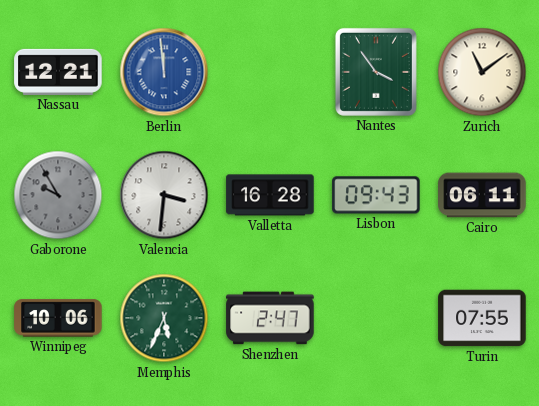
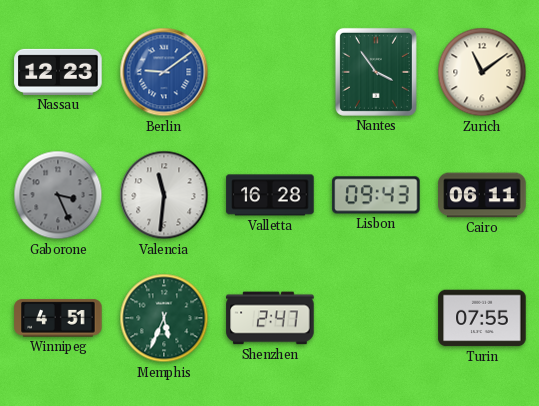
Nassau: 12:21 -> 12:23
Berlin: 11:59 -> 9:09
Gaborone: 9:55 -> 3:26
Valencia: 3:31 -> 11:31
Winnipeg: 10:06 -> 4:51
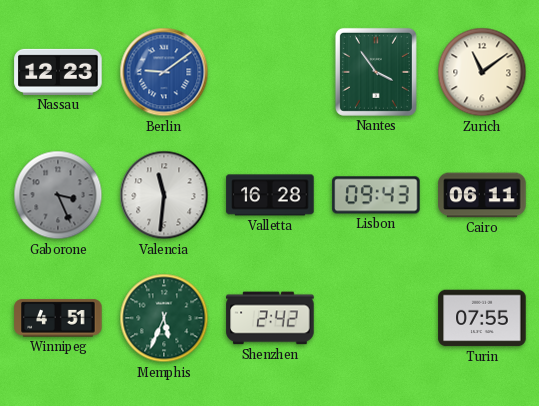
Shenzhen: 2:47 -> 2:42
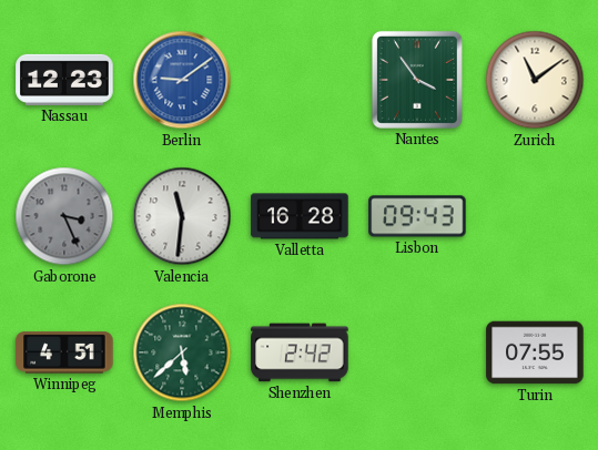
Cairo: 06:11 -> none
Memphis: 5:34 -> 5:38
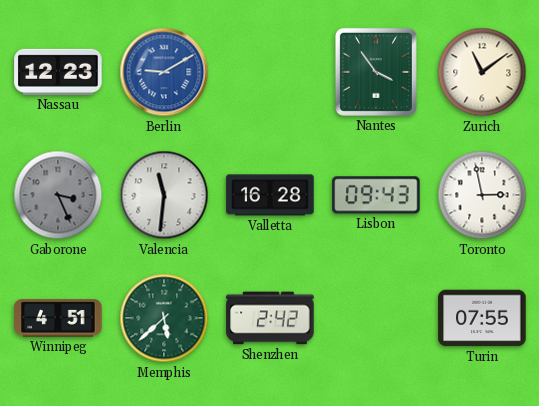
Berlin: 9:09 -> 9:10
Toronto: none -> 2:58
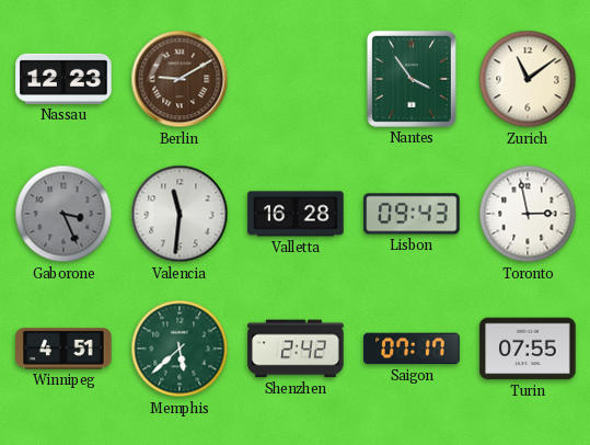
Berlin dial: blue -> brown
Saigon: none -> 07:17
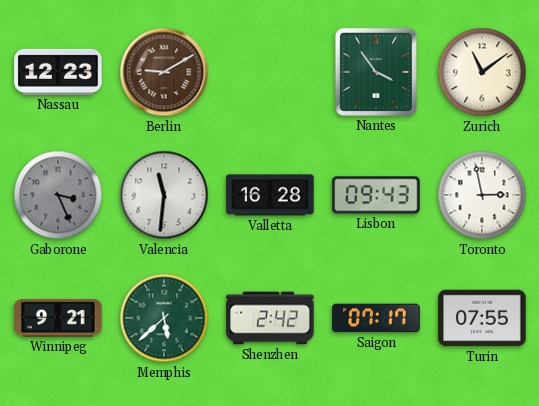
Winnipeg: 4:51 -> 9:21
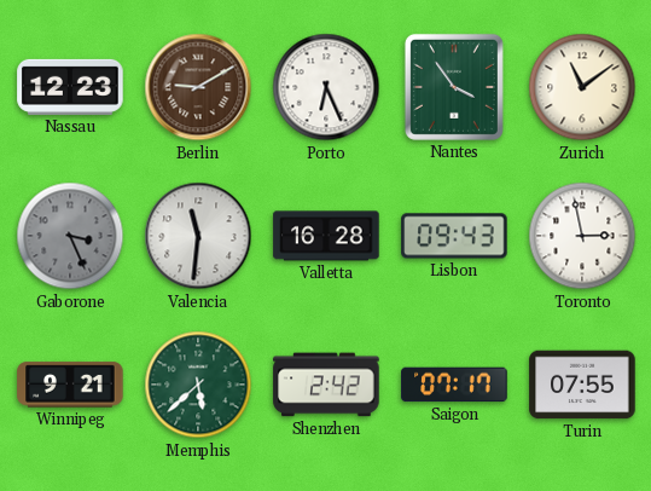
Porto: none -> 6:26
